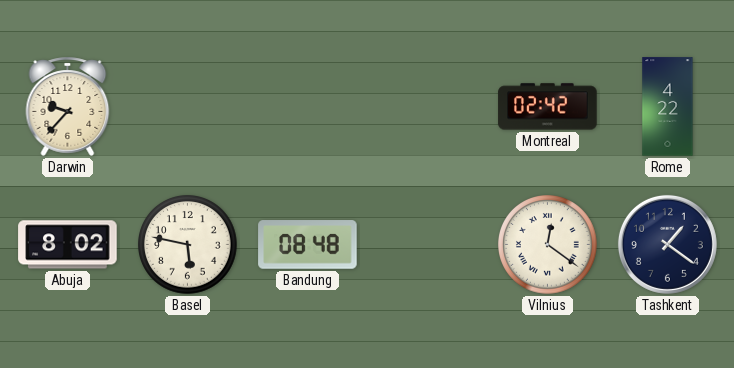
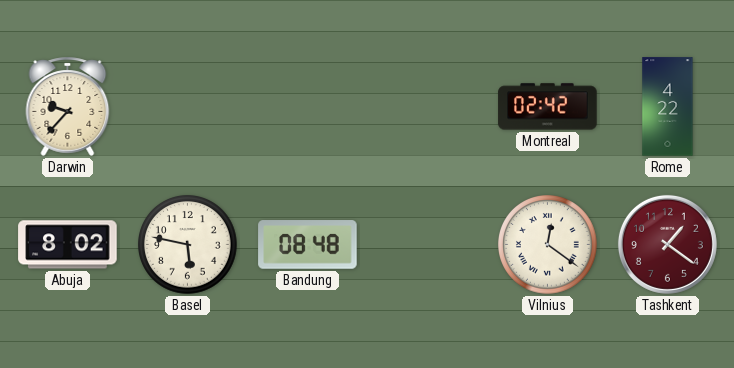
Tashkent dial: navy -> burgundy
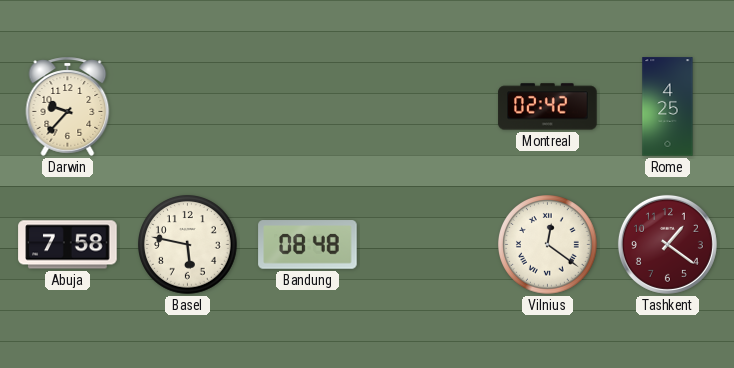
Rome: 4:22 -> 4:25
Abuja: 8:02 -> 7:58
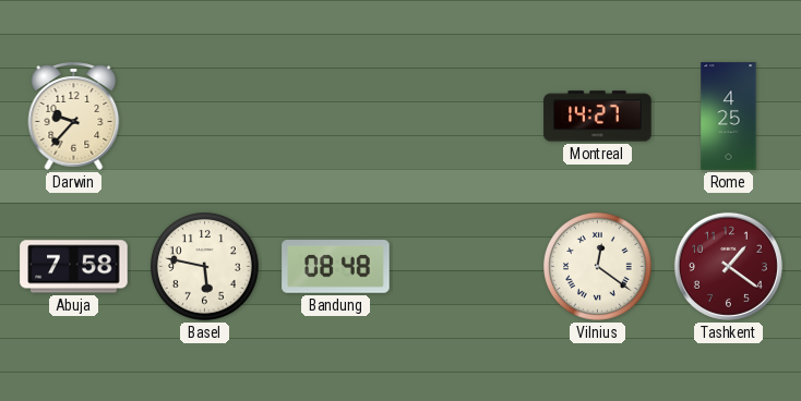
Montreal: 02:42 -> 14:27
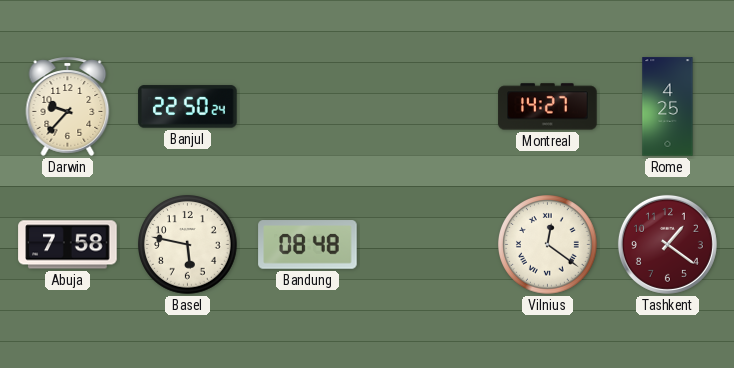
Banjul: none -> 22:50
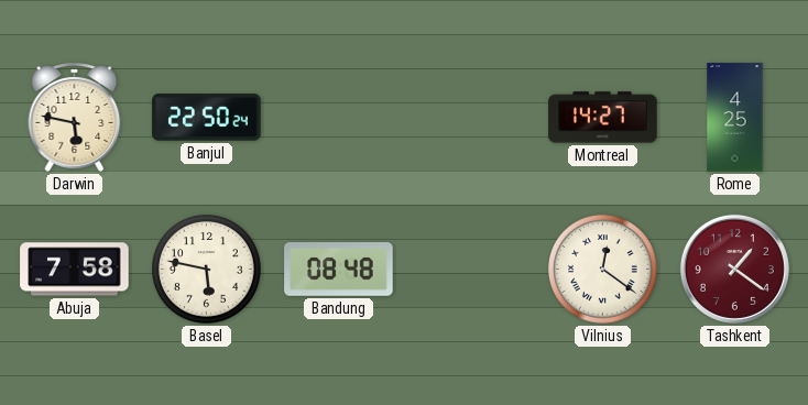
Darwin: 9:37 -> 5:47
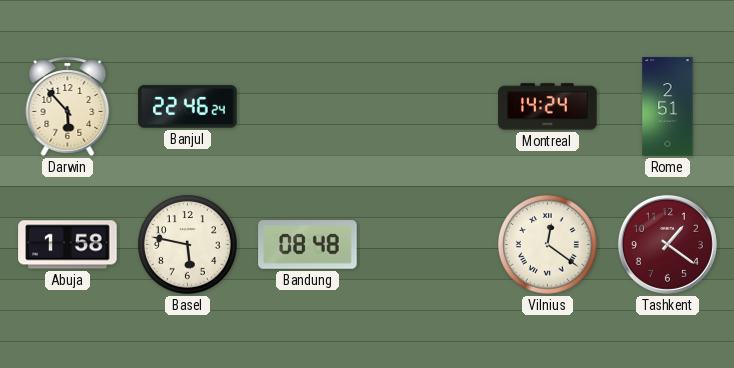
Darwin: 5:47 -> 5:53
Banjul: 22:50 -> 22:46
Montreal: 14:27 -> 14:24
Rome: 4:25 -> 2:51
Abuja: 7:58 -> 1:58
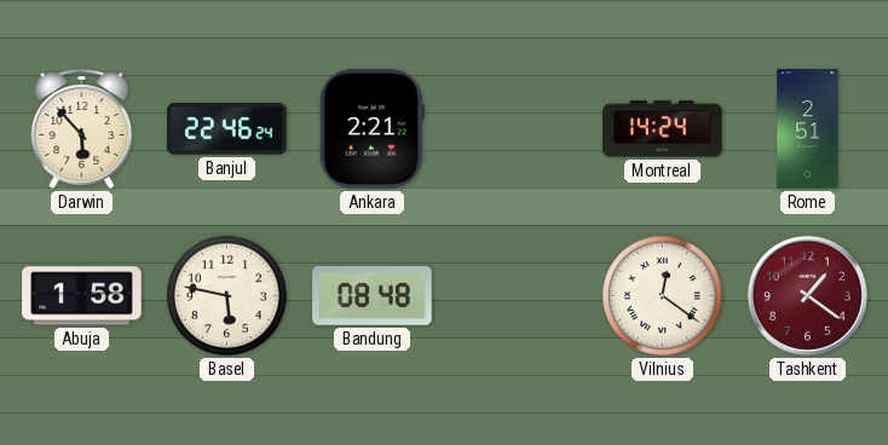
Ankara: none -> 2:21
